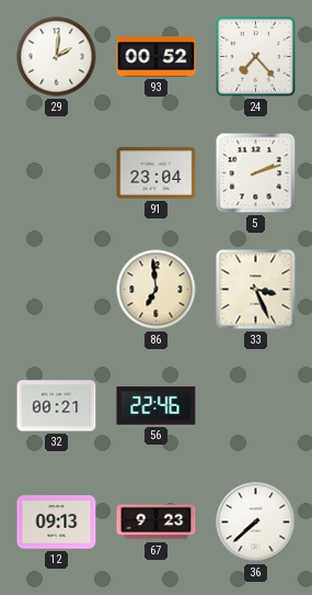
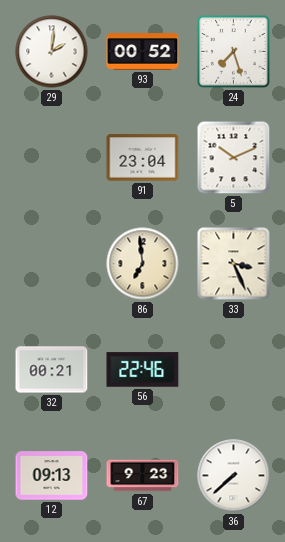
24: 7:23 -> 7:27
5: 2:12 -> 10:11
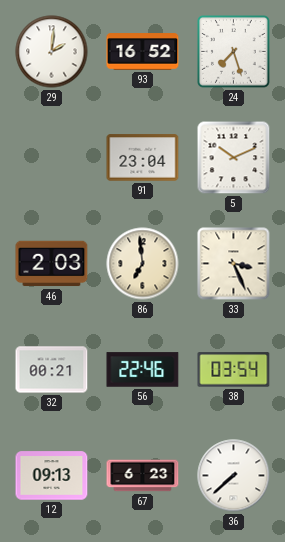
93: 00:52 -> 16:52
46: none -> 2:03
38: none -> 03:54
67: 9:23 -> 6:23
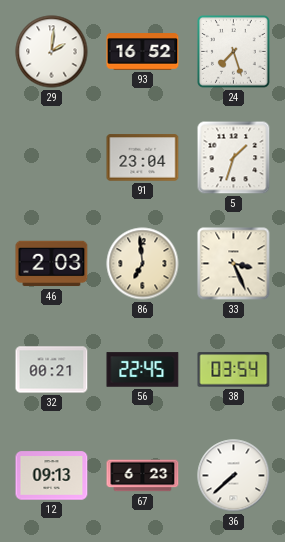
5: 10:11 -> 1:33
56: 22:46 -> 22:45
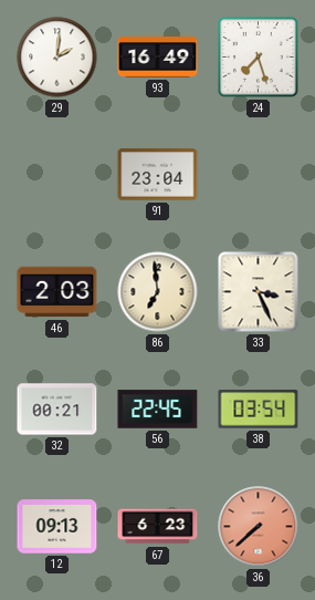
93: 16:52 -> 16:49
5: 1:33 -> none
36 dial: white -> salmon
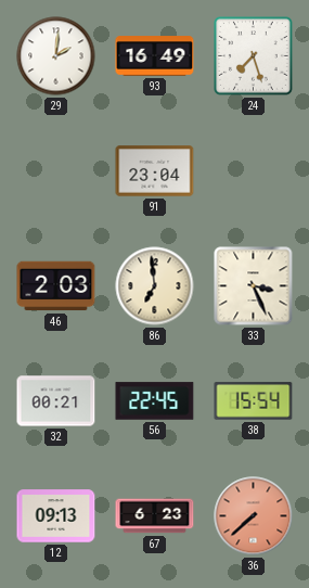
38: 03:54 -> 15:54
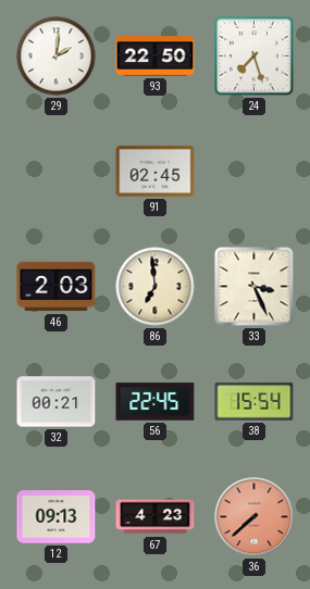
93: 16:49 -> 22:50
91: 23:04 -> 02:45
67: 6:23 -> 4:23
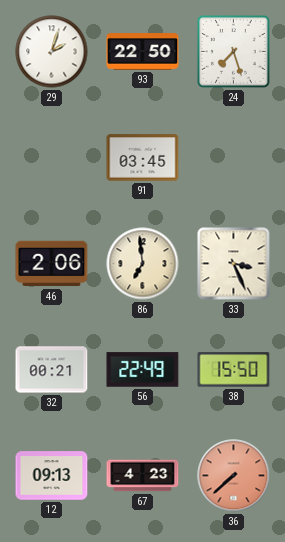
29: 2:01 -> 2:03
91: 02:45 -> 03:45
46: 2:03 -> 2:06
56: 22:45 -> 22:49
38: 15:54 -> 15:50
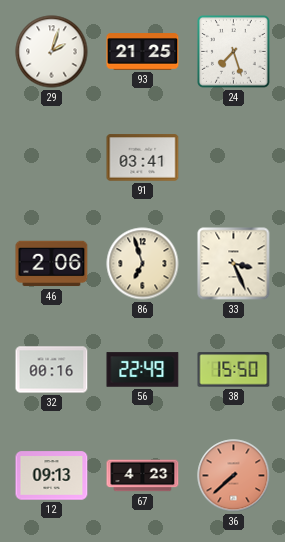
93: 22:50 -> 21:25
91: 03:45 -> 03:41
86: 6:59 -> 6:57
32: 00:21 -> 00:16
